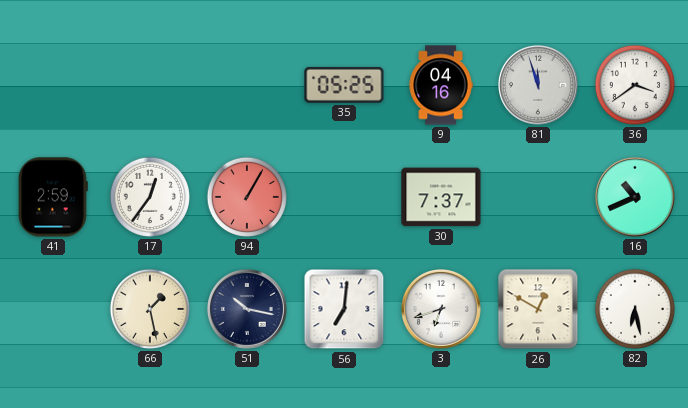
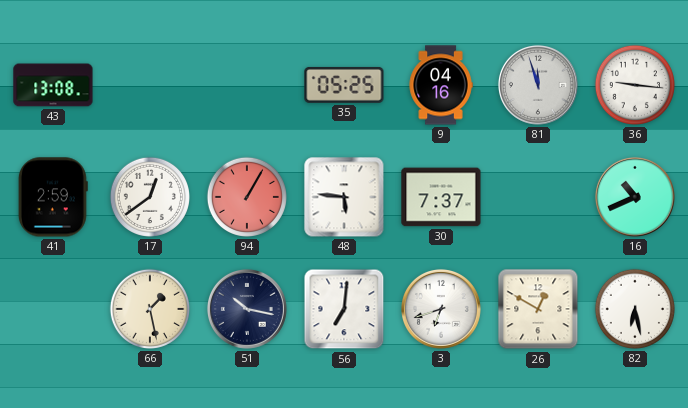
43: none -> 13:08
36: 3:39 -> 9:16
17: 12:36 -> 12:39
48: none -> 5:46
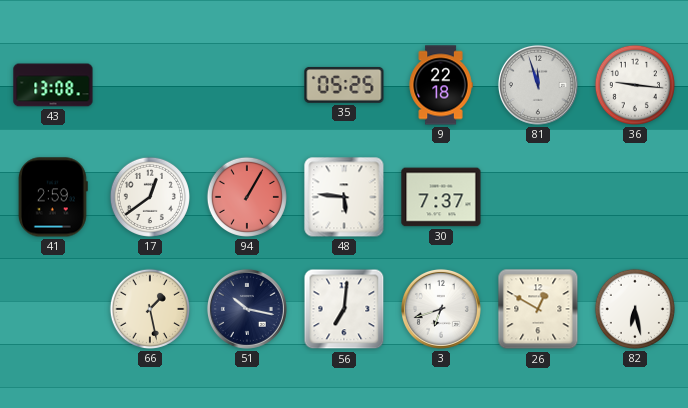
9: 04:16 -> 22:18
16: 10:41 -> none
